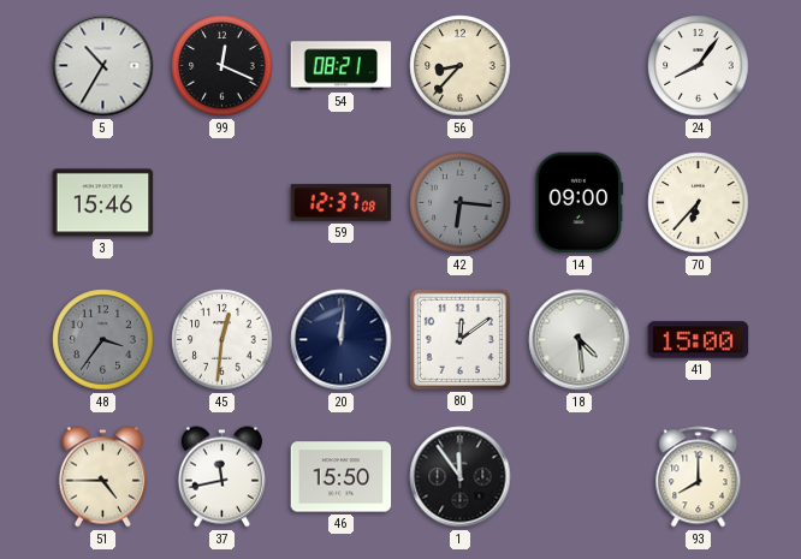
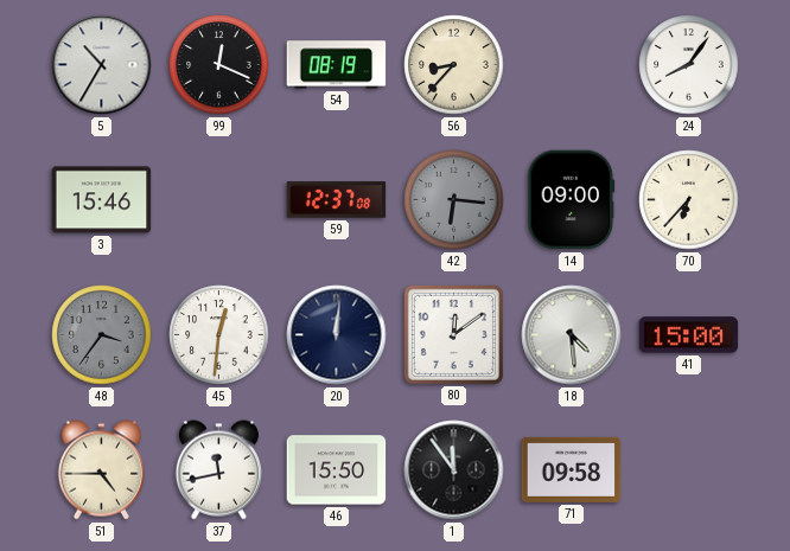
54: 08:21 -> 08:19
71: none -> 09:58
93: 8:00 -> none
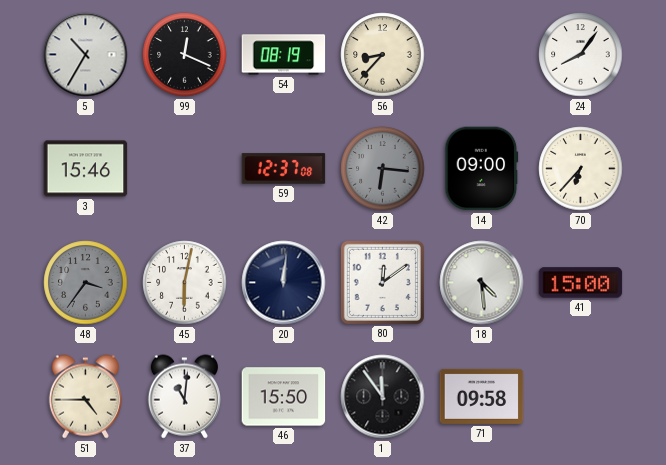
45: 12:31 -> 6:02
37: 11:43 -> 11:01
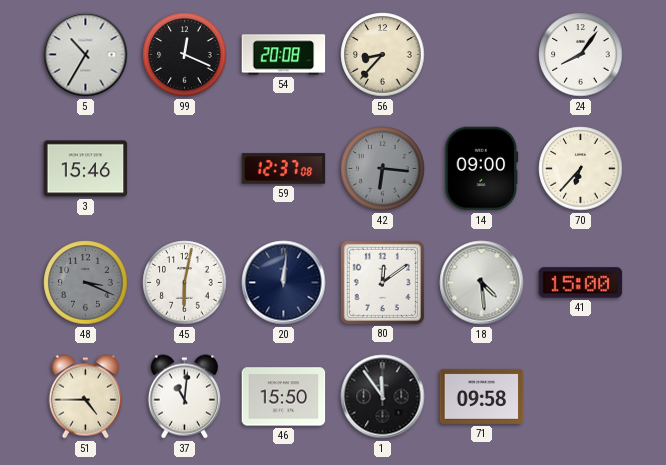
54: 08:19 -> 20:08
48: 3:36 -> 3:19
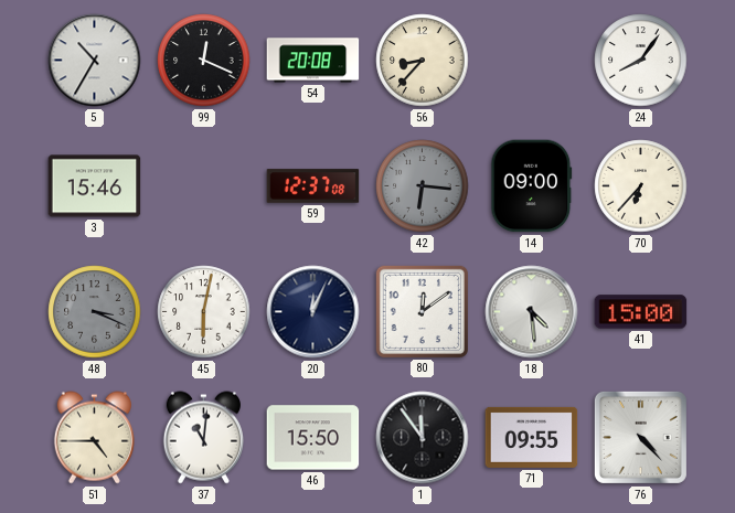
20: 12:01 -> 12:04
71: 09:58 -> 09:55
76: none -> 4:23
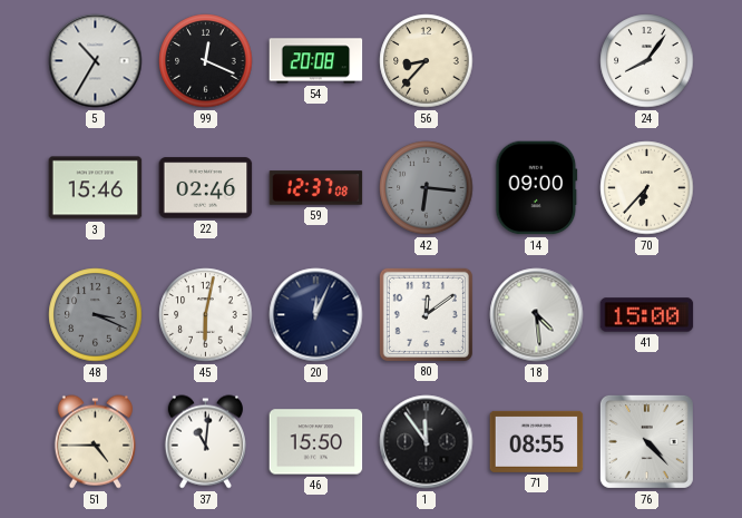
22: none -> 02:46
71: 09:55 -> 08:55
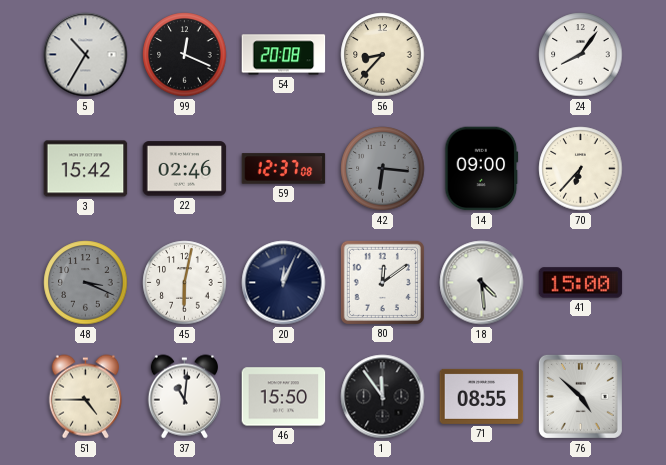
3: 15:46 -> 15:42
76: 4:23 -> 4:52
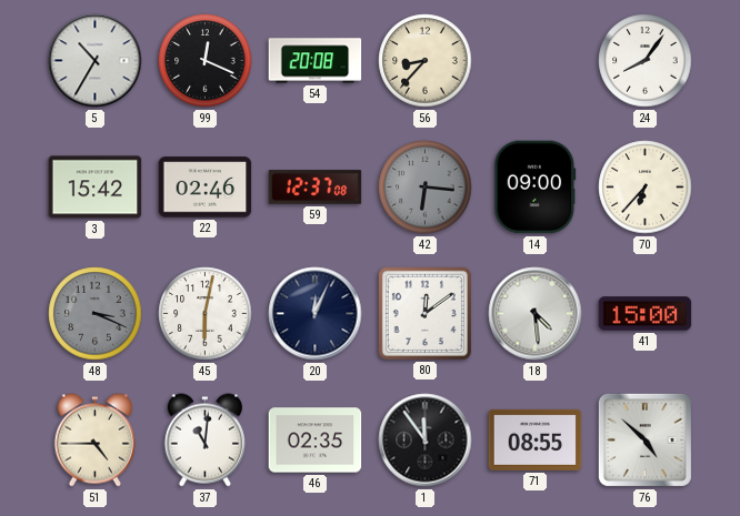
46: 15:50 -> 02:35
